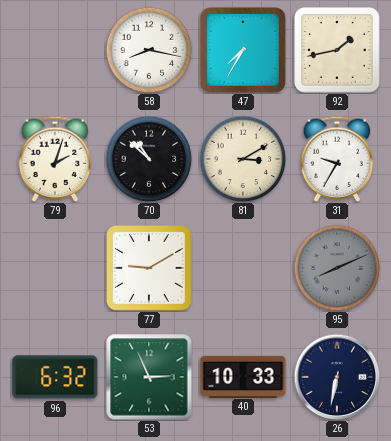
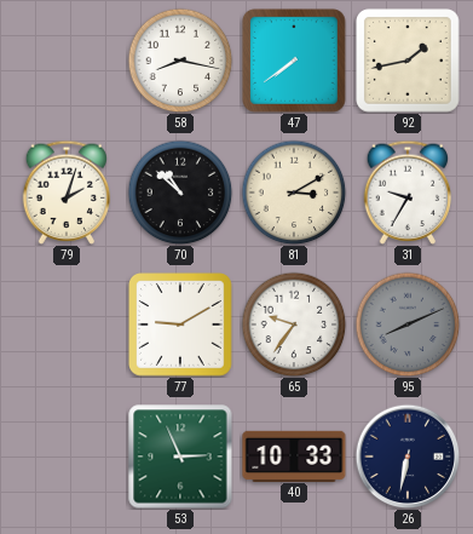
47: 7:35 -> 7:39
65: none -> 9:36
96: 6:32 -> none
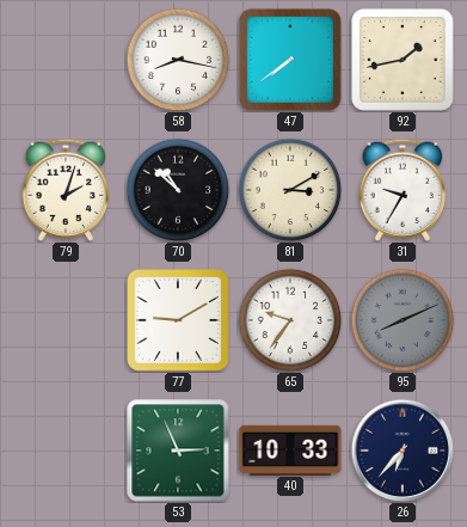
26: 6:32 -> 6:37
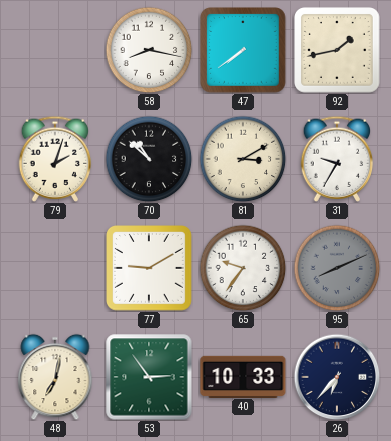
48: none -> 7:02
53: 2:56 -> 2:54
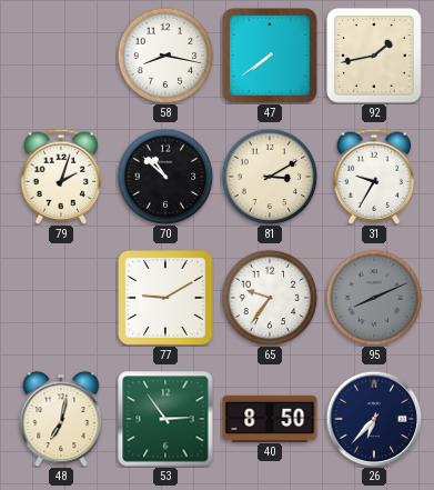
40: 10:33 -> 8:50
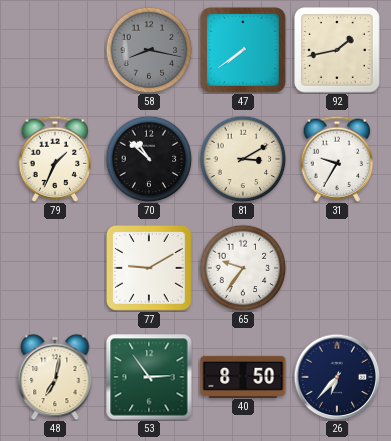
58 dial: white -> grey
79: 2:03 -> 1:34
95: 8:11 -> none
